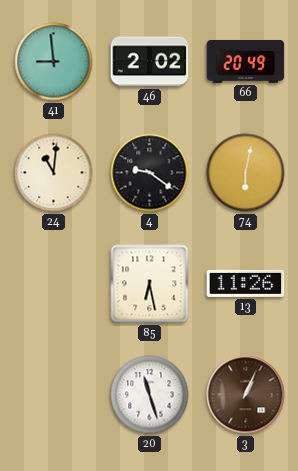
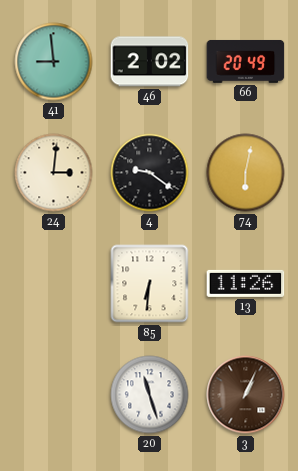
24: 11:01 -> 3:01
85: 6:28 -> 6:31
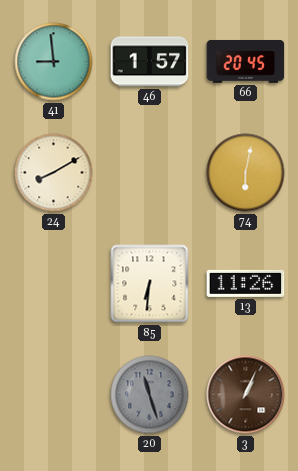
46: 2:02 -> 1:57
66: 20:49 -> 20:45
24: 3:01 -> 8:10
4: 9:21 -> none
20 dial: white -> grey
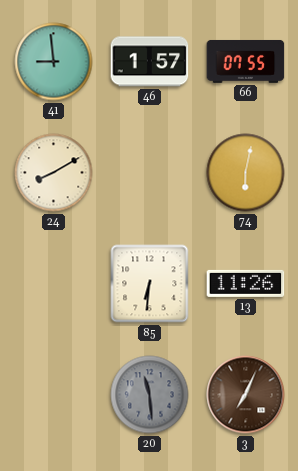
66: 20:45 -> 07:55
20: 11:27 -> 11:29
3: 1:04 -> 7:04
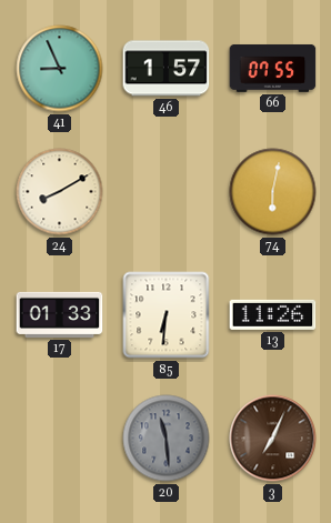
41: 8:59 -> 8:56
17: none -> 01:33
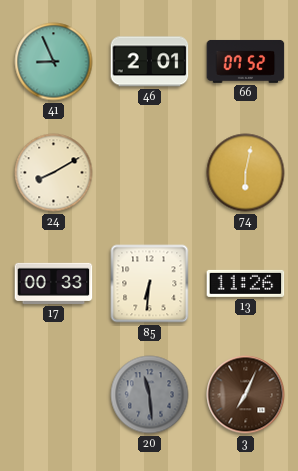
46: 1:57 -> 2:01
66: 07:55 -> 07:52
17: 01:33 -> 00:33
